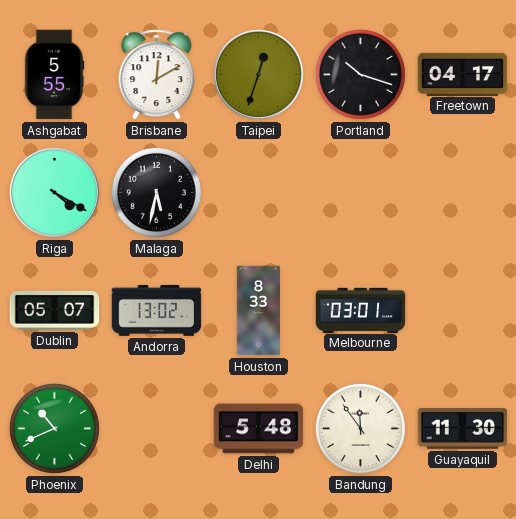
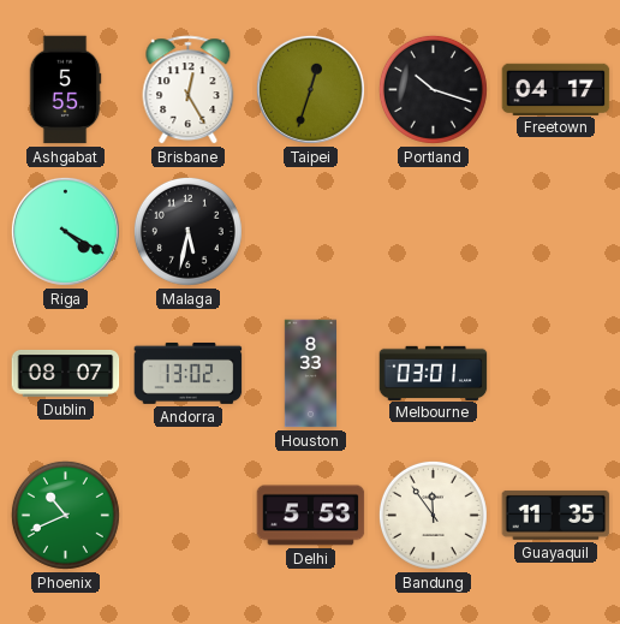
Brisbane: 12:10 -> 12:25
Dublin: 05:07 -> 08:07
Delhi: 5:48 -> 5:53
Guayaquil: 11:30 -> 11:35
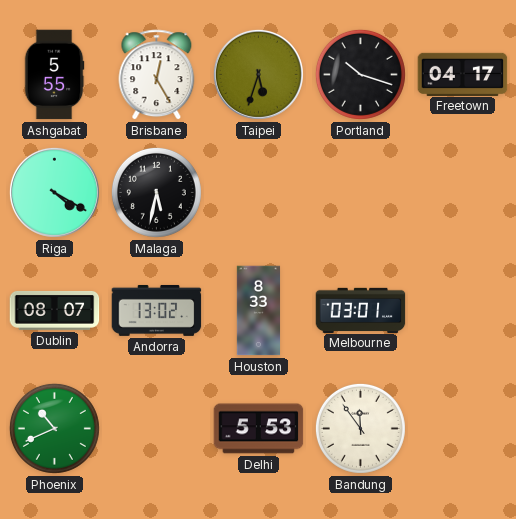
Taipei: 12:33 -> 5:33
Guayaquil: 11:35 -> none
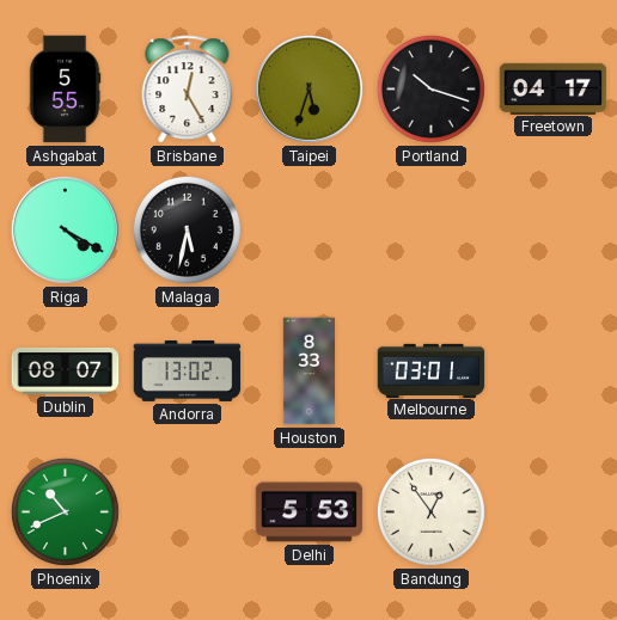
Bandung: 11:54 -> 12:54
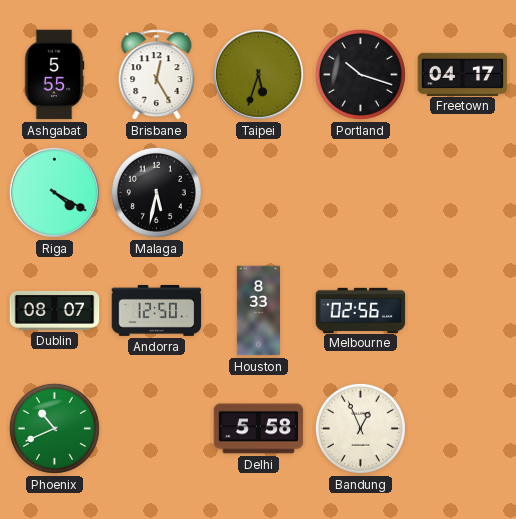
Andorra: 13:02 -> 12:50
Melbourne: 03:01 -> 02:56
Delhi: 5:53 -> 5:58
Bandung: 12:54 -> 12:56
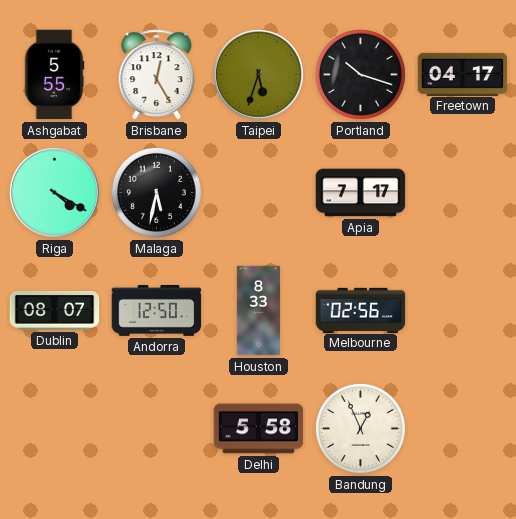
Apia: none -> 7:17
Phoenix: 10:41 -> none
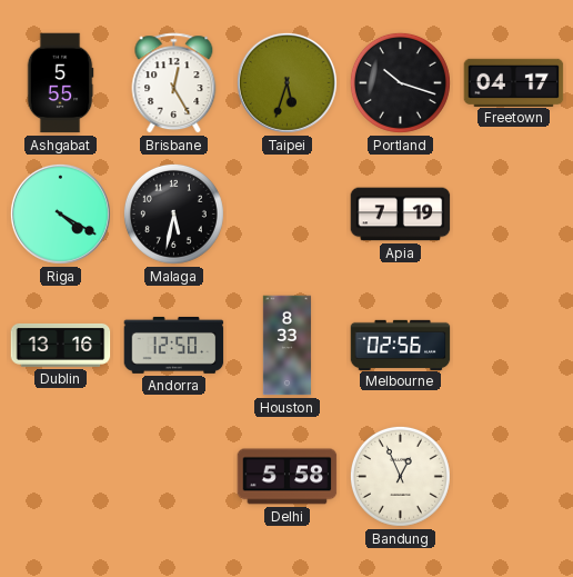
Apia: 7:17 -> 7:19
Dublin: 08:07 -> 13:16
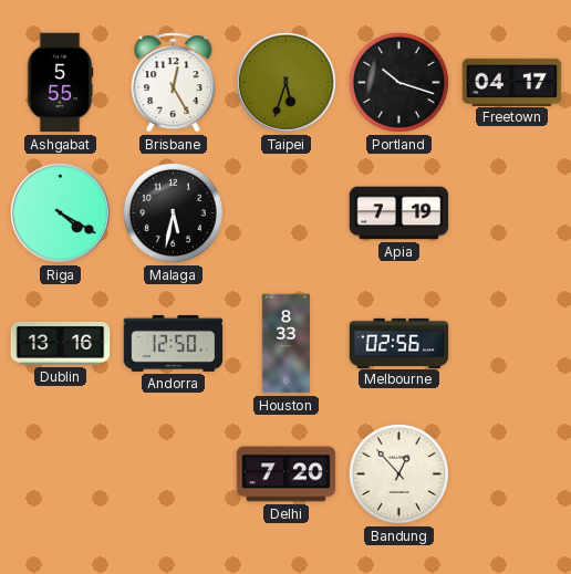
Delhi: 5:58 -> 7:20
Bandung: 12:56 -> 12:53
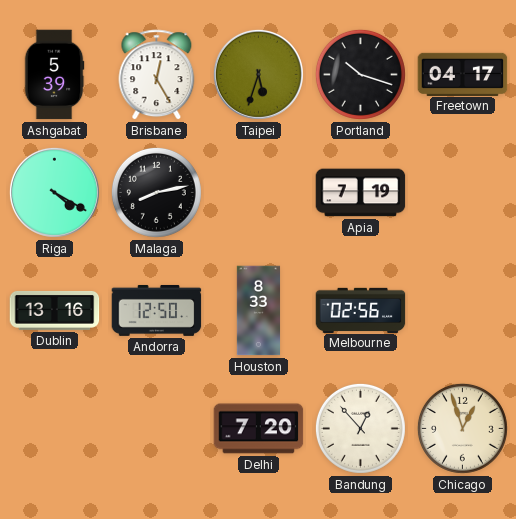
Ashgabat: 5:55 -> 5:39
Malaga: 5:32 -> 8:13
Chicago: none -> 12:57
